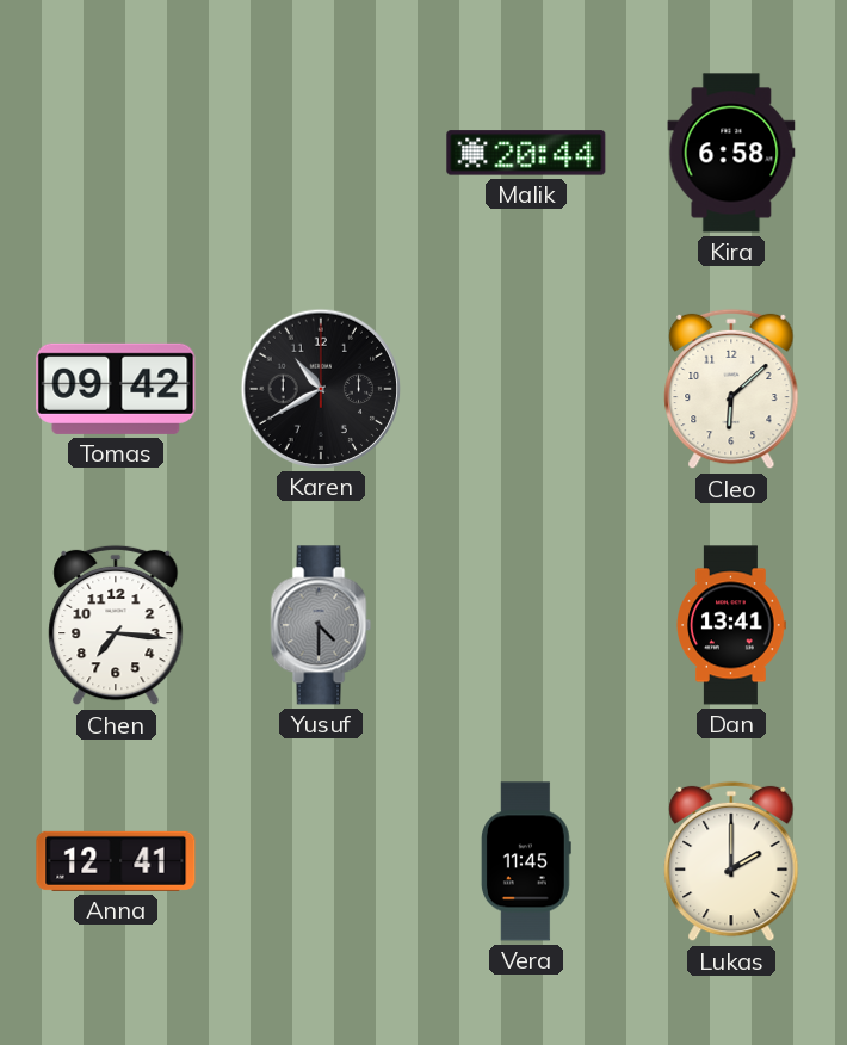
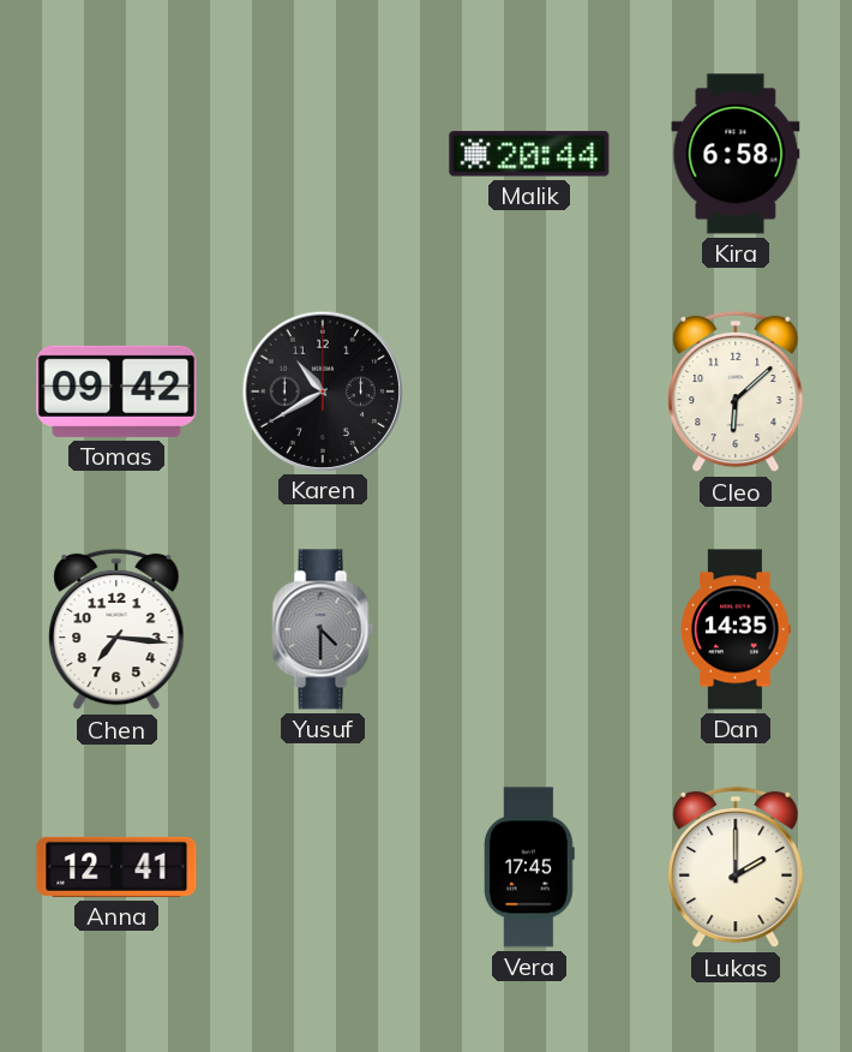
Dan: 13:41 -> 14:35
Vera: 11:45 -> 17:45
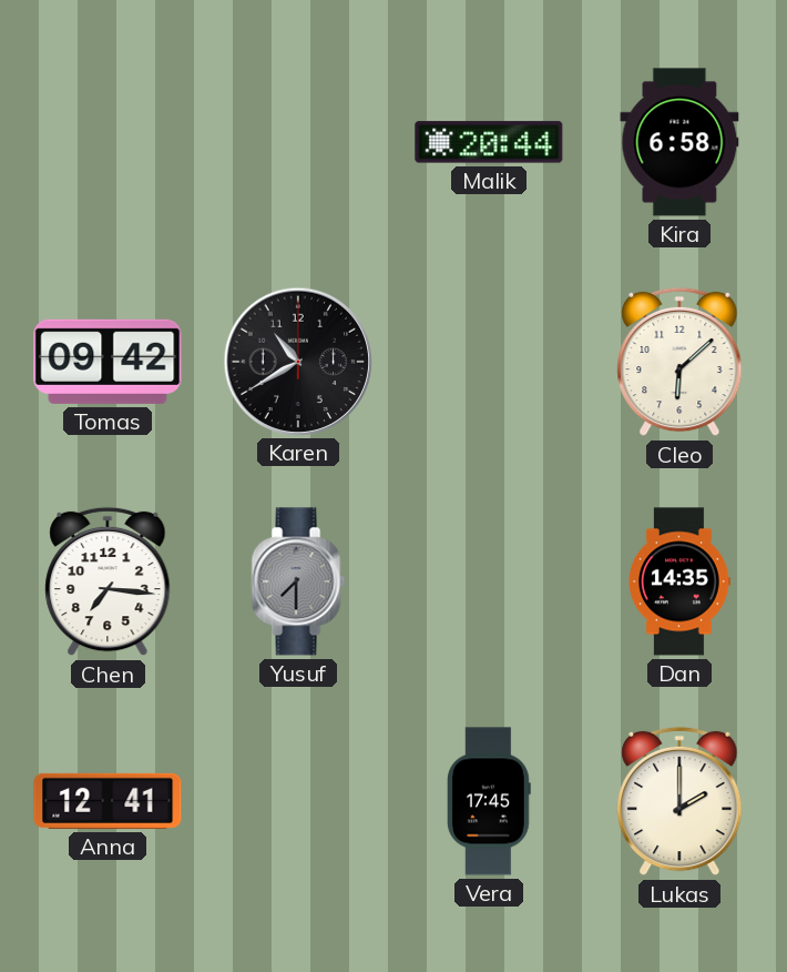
Yusuf: 4:30 -> 7:30
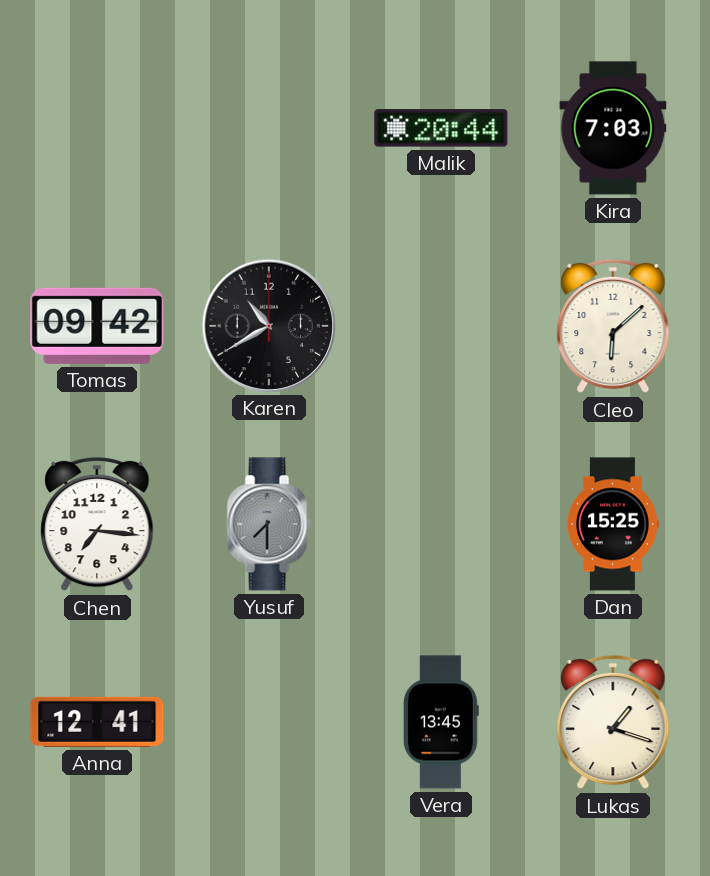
Kira: 6:58 -> 7:03
Dan: 14:35 -> 15:25
Vera: 17:45 -> 13:45
Lukas: 2:00 -> 1:18
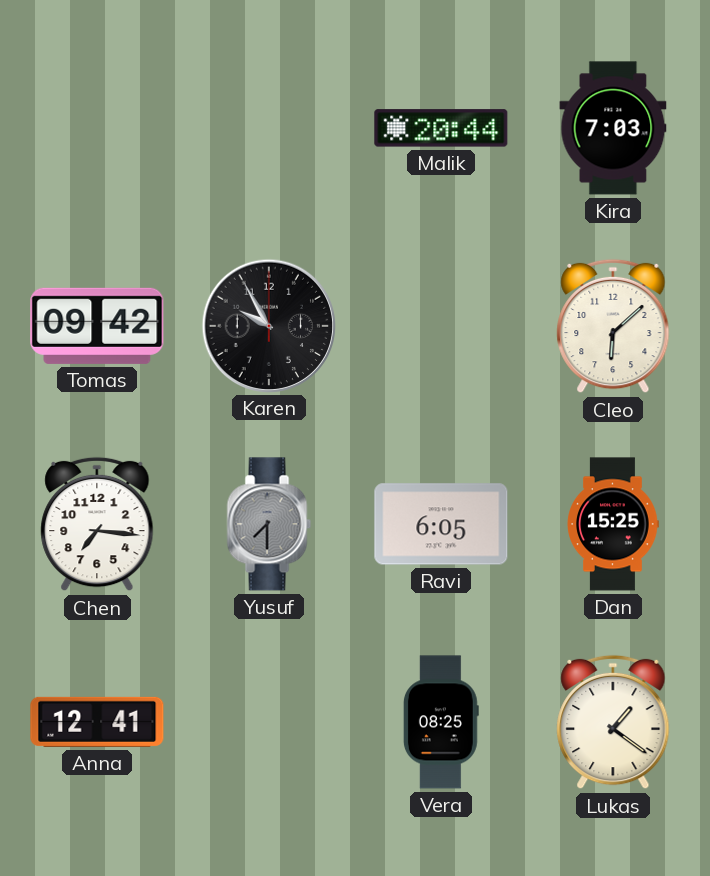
Karen: 10:40 -> 9:55
Ravi: none -> 6:05
Vera: 13:45 -> 08:25
Lukas: 1:18 -> 1:21
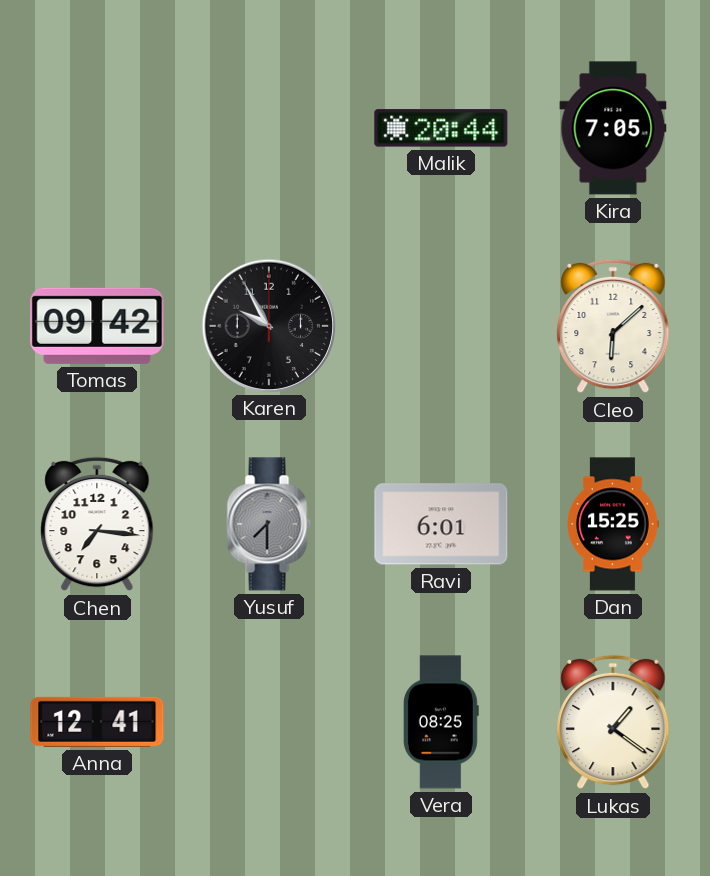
Kira: 7:03 -> 7:05
Ravi: 6:05 -> 6:01
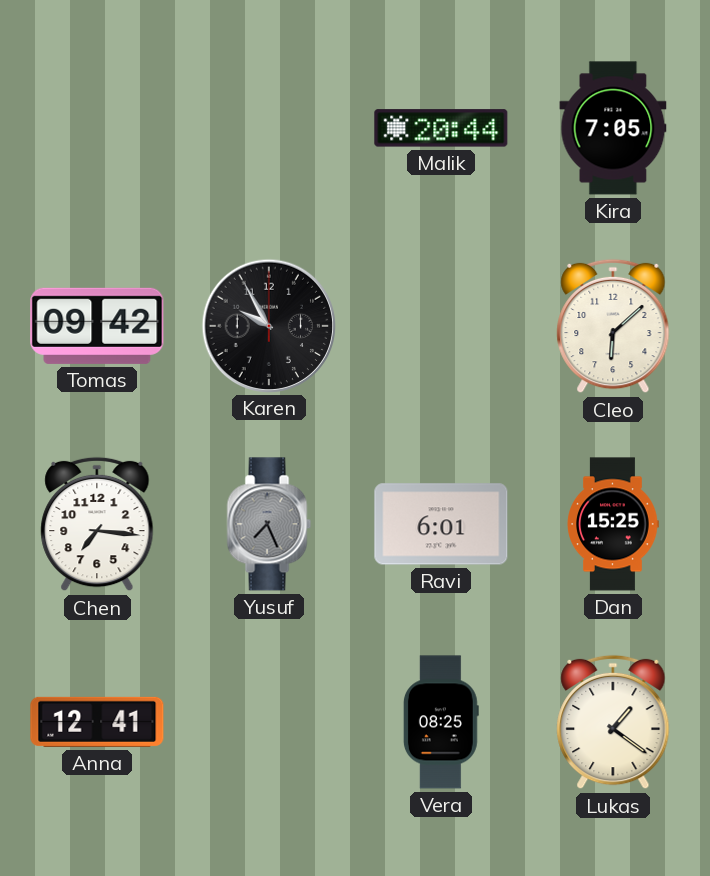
Yusuf: 7:30 -> 7:26
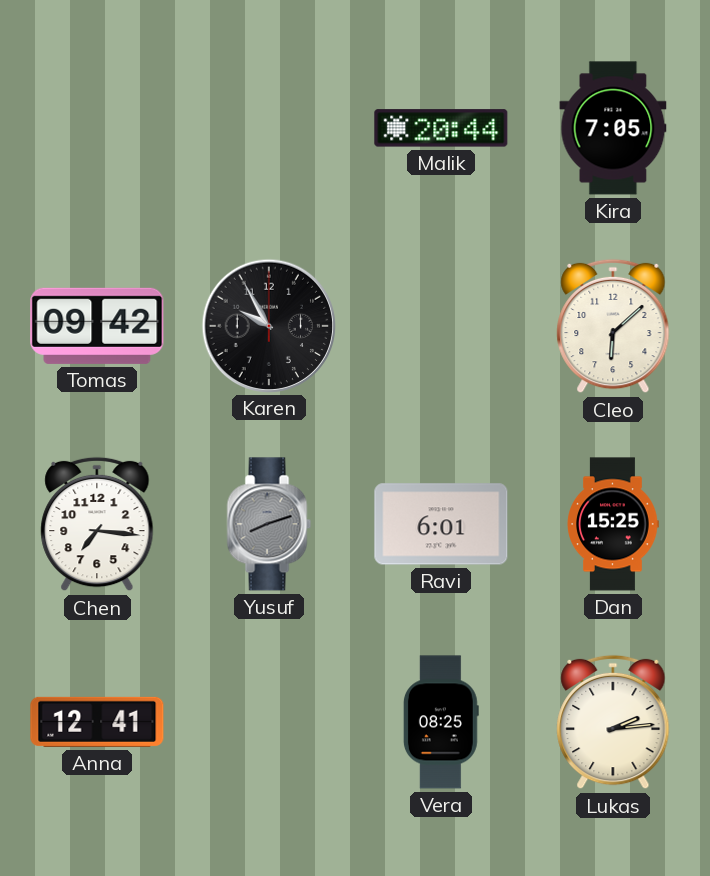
Yusuf: 7:26 -> 8:12
Lukas: 1:21 -> 2:14
